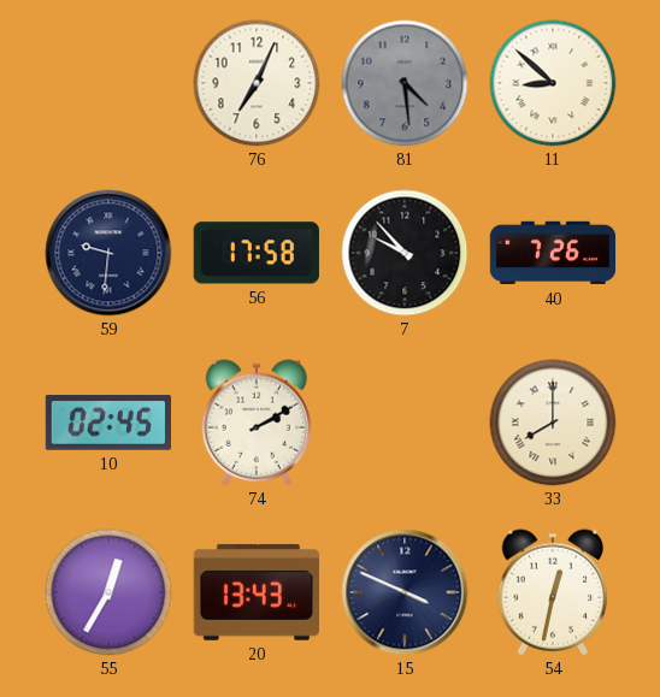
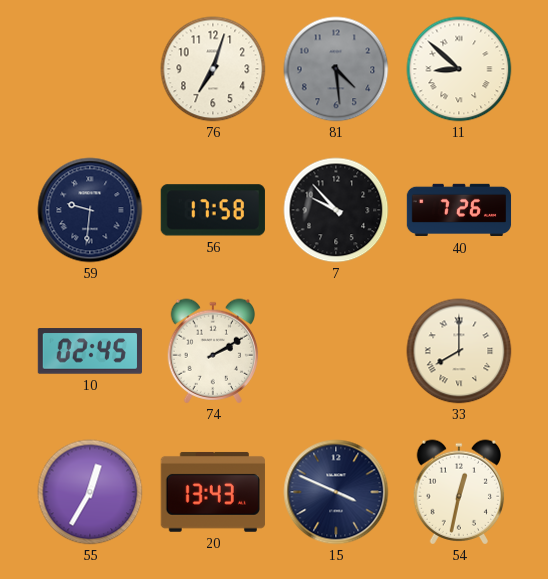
76: 7:04 -> 7:03
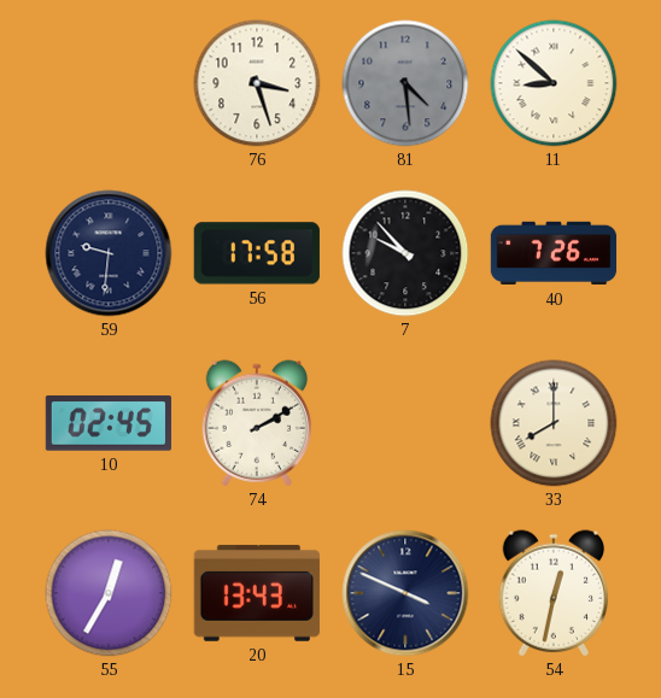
76: 7:03 -> 3:27
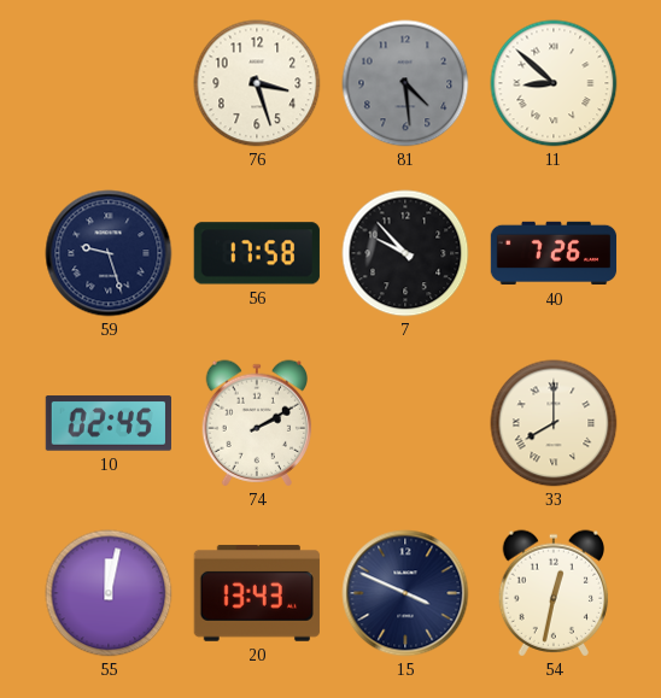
59: 9:31 -> 9:27
55: 12:35 -> 12:02
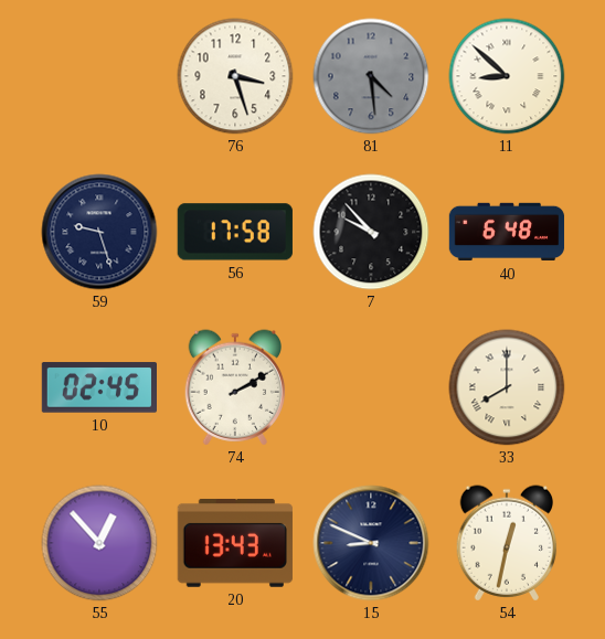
40: 7:26 -> 6:48
55: 12:02 -> 12:53
15: 3:49 -> 8:49
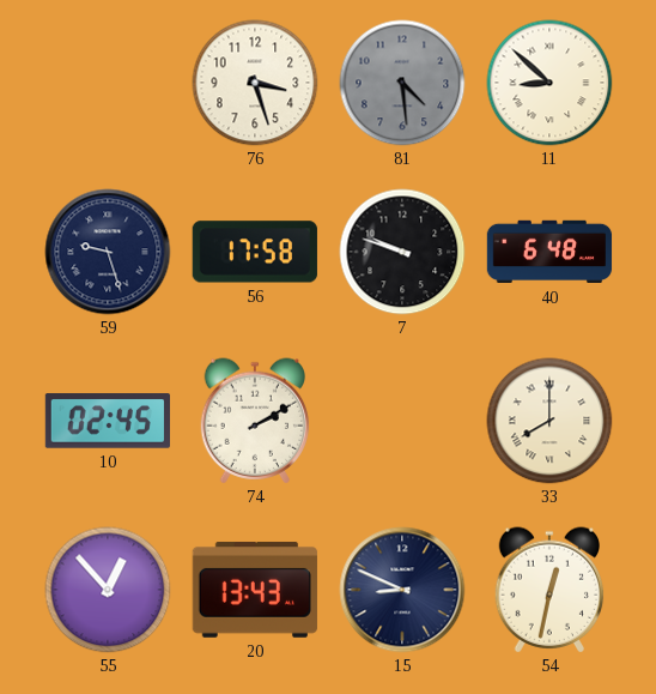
7: 9:53 -> 9:48
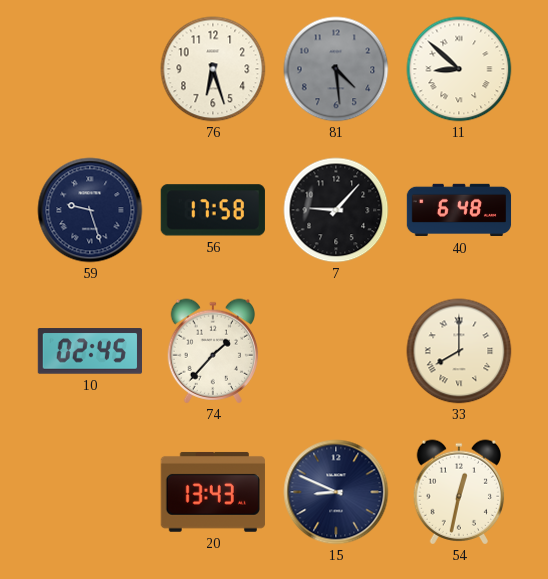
76: 3:27 -> 6:27
7: 9:48 -> 9:07
74: 2:10 -> 1:37
55: 12:53 -> none
